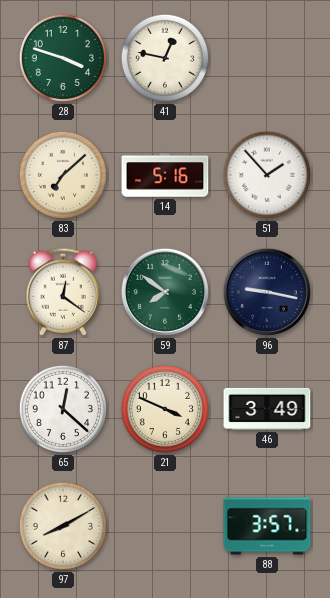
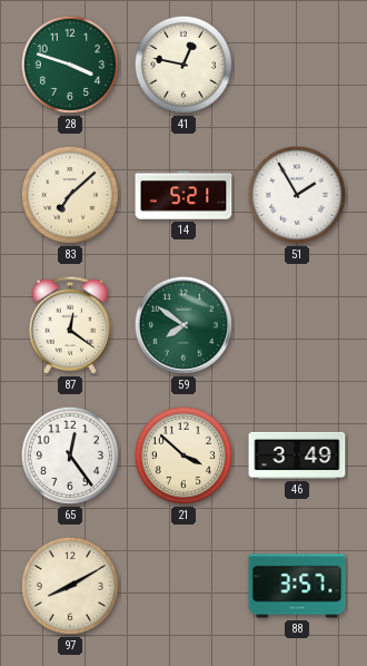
14: 5:16 -> 5:21
51: 1:53 -> 1:55
96: 9:17 -> none
65: 12:22 -> 12:24
21: 3:49 -> 3:52
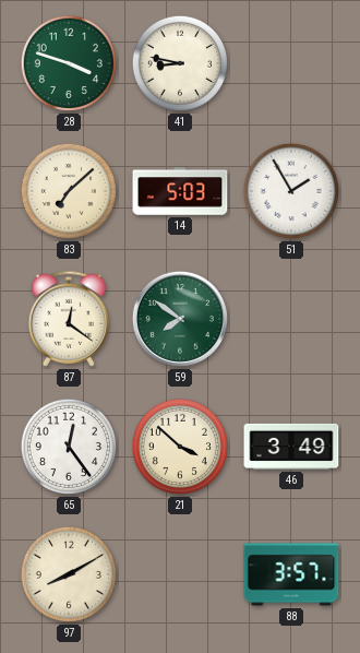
41: 12:47 -> 8:47
14: 5:21 -> 5:03
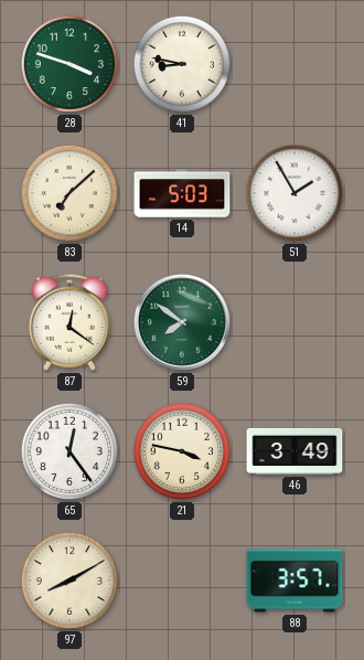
21: 3:52 -> 3:47
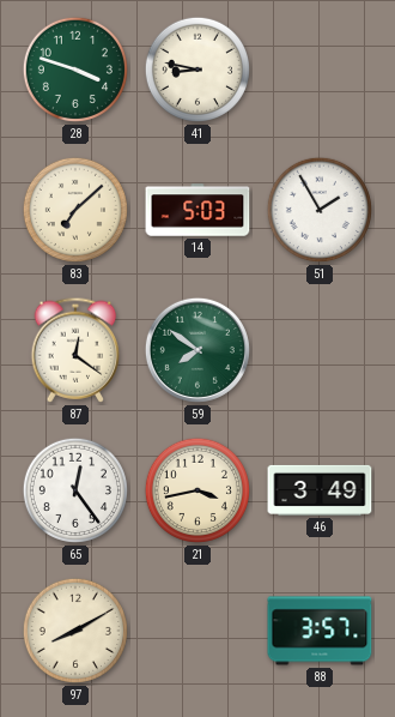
21: 3:47 -> 3:43
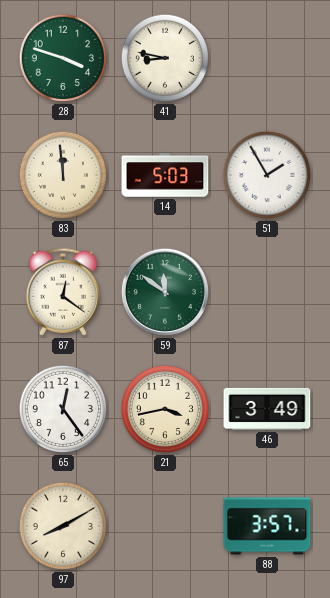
83: 7:08 -> 11:59
59: 7:51 -> 11:51
